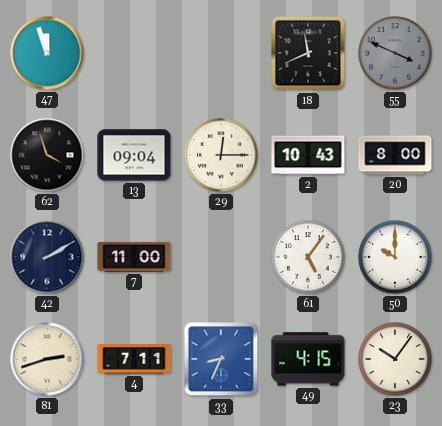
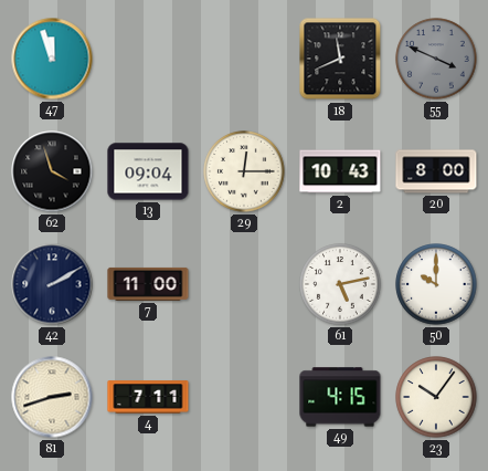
61: 5:06 -> 5:13
33: 8:34 -> none
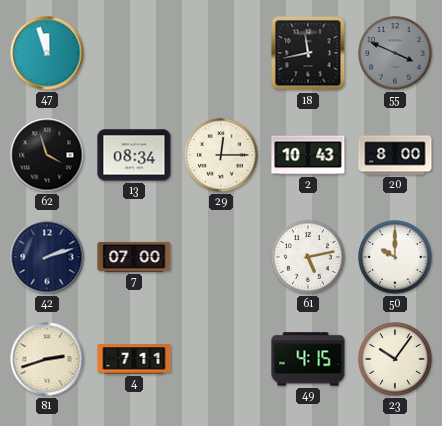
18: 11:41 -> 11:43
13: 09:04 -> 08:34
42: 2:10 -> 2:12
7: 11:00 -> 07:00
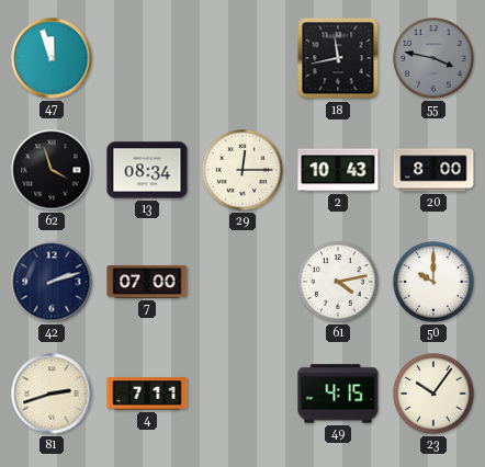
55: 3:49 -> 3:47
61: 5:13 -> 4:13
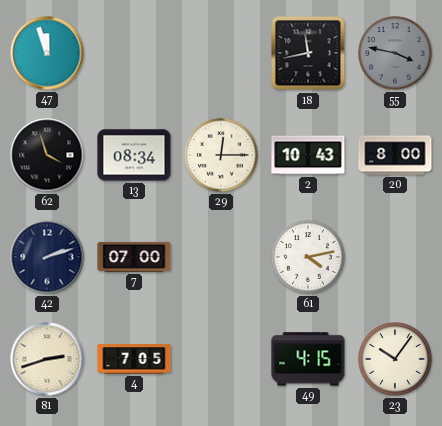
50: 10:00 -> none
4: 7:11 -> 7:05
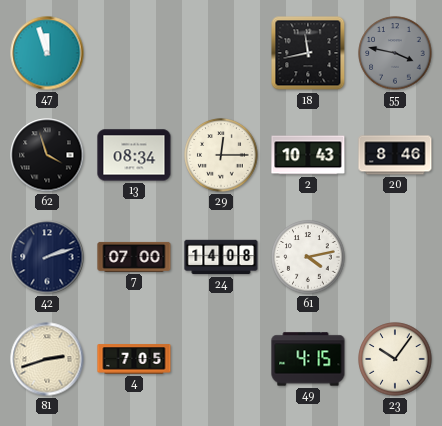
20: 8:00 -> 8:46
24: none -> 14:08
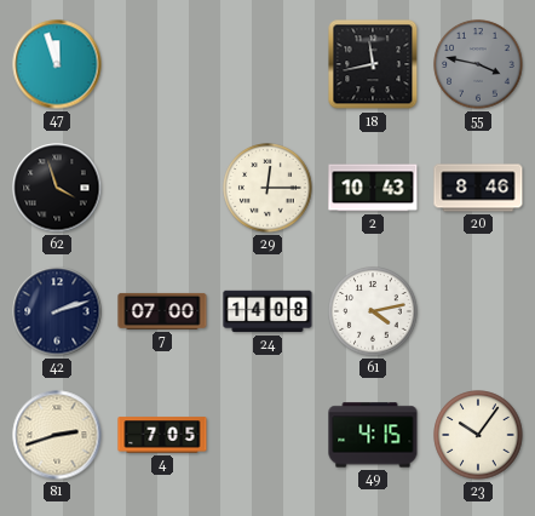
13: 08:34 -> none
